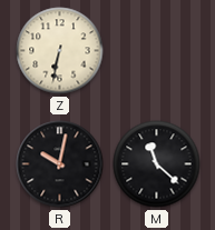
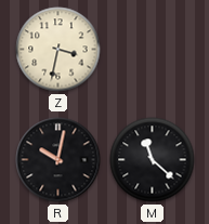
Z: 6:32 -> 3:32
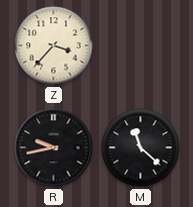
Z: 3:32 -> 3:37
R: 10:02 -> 9:43
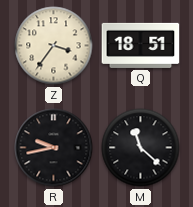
Z: 3:37 -> 3:36
Q: none -> 18:51
